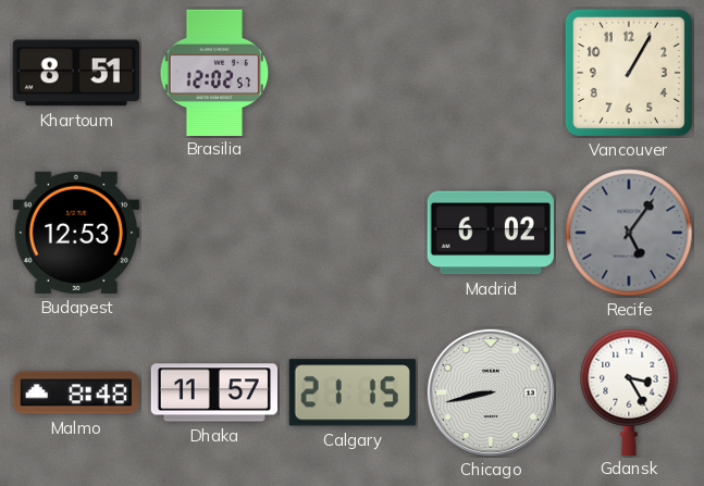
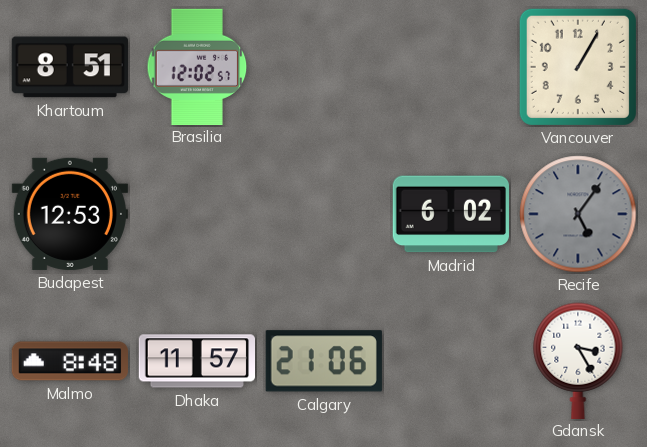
Calgary: 21:15 -> 21:06
Chicago: 8:43 -> none
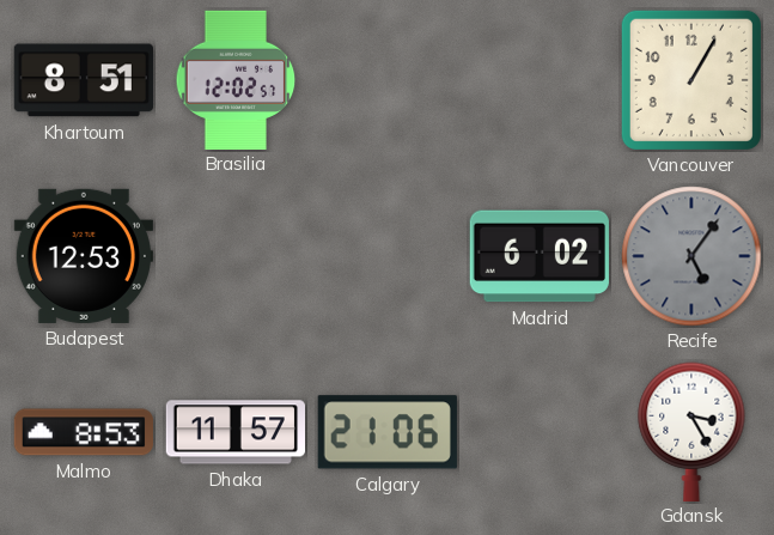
Malmo: 8:48 -> 8:53
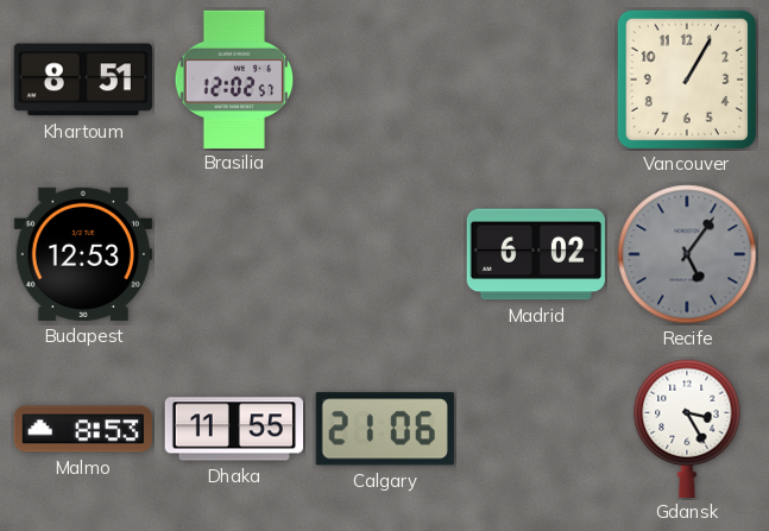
Dhaka: 11:57 -> 11:55
